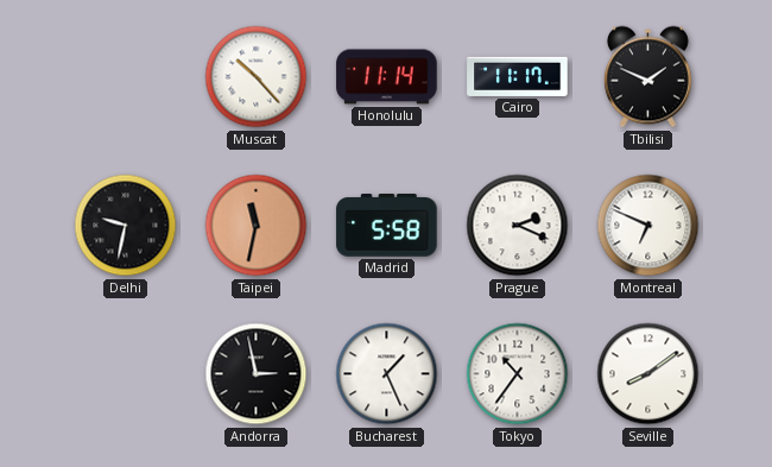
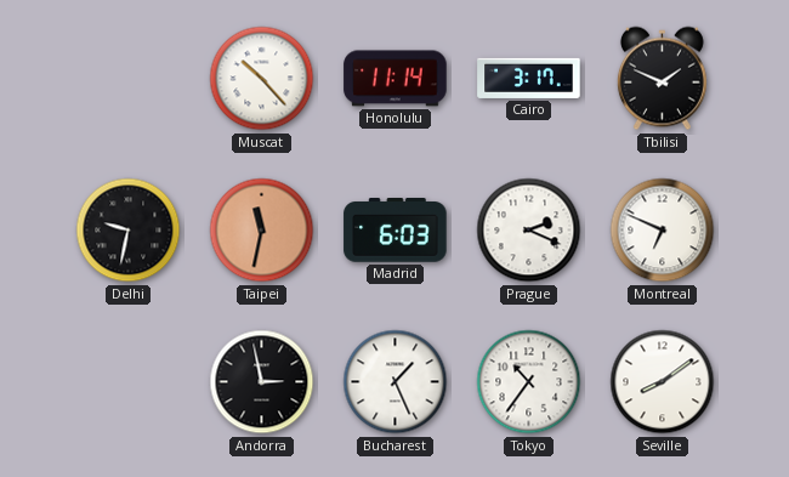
Cairo: 11:17 -> 3:17
Madrid: 5:58 -> 6:03
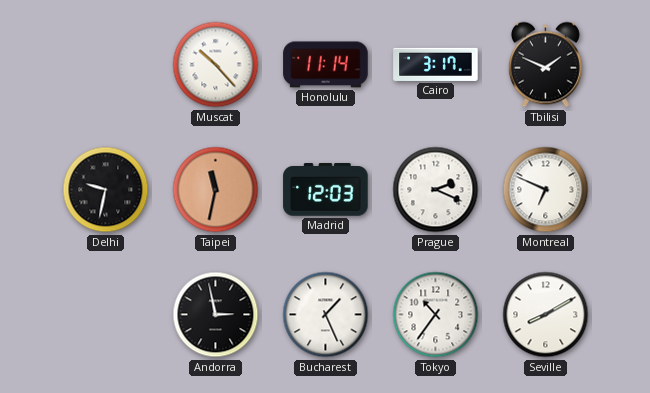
Madrid: 6:03 -> 12:03
Seville: 8:09 -> 8:10
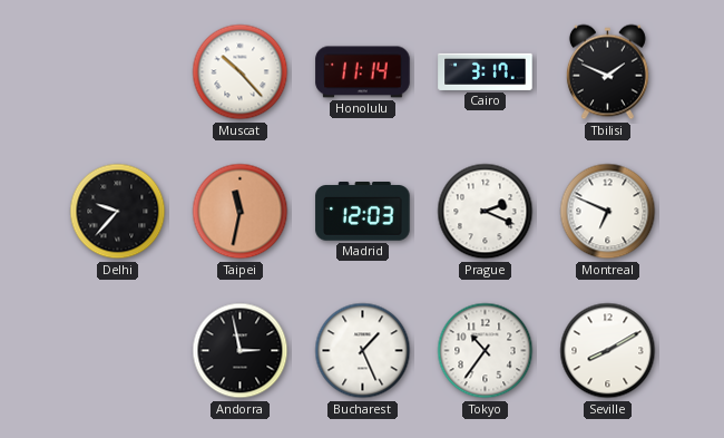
Delhi: 9:32 -> 9:37
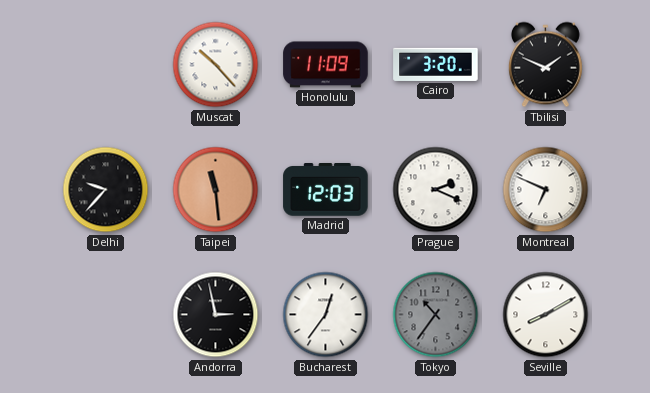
Honolulu: 11:14 -> 11:09
Cairo: 3:17 -> 3:20
Taipei: 11:32 -> 11:29
Bucharest: 1:26 -> 12:36
Tokyo dial: white -> grey
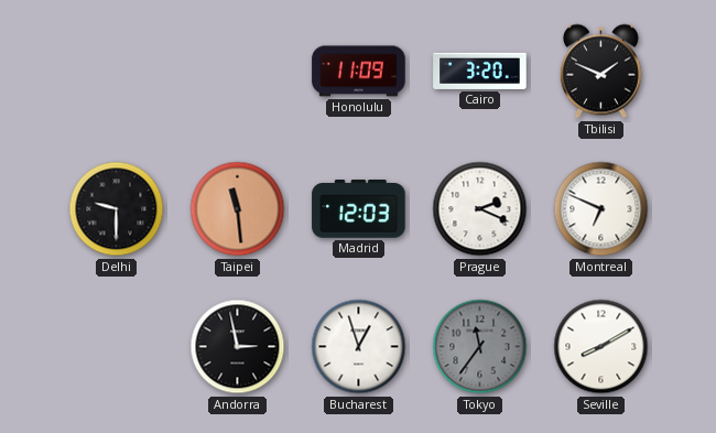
Muscat: 10:23 -> none
Delhi: 9:37 -> 9:30
Bucharest: 12:36 -> 12:57
Tokyo: 10:36 -> 11:36
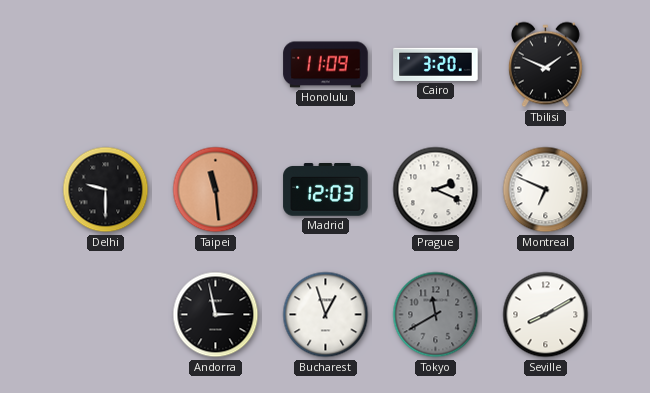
Tokyo: 11:36 -> 11:40
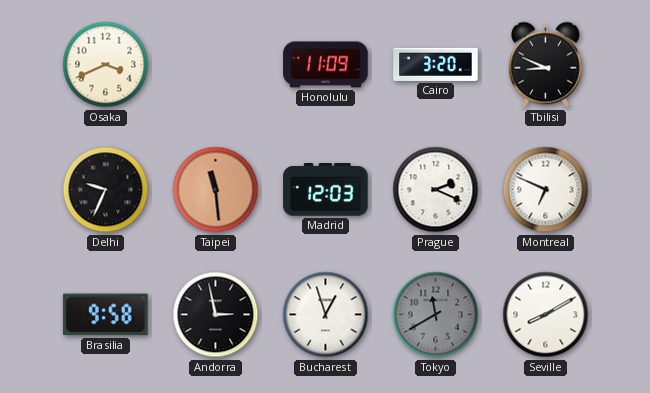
Osaka: none -> 3:41
Tbilisi: 1:49 -> 8:49
Delhi: 9:30 -> 9:34
Brasilia: none -> 9:58
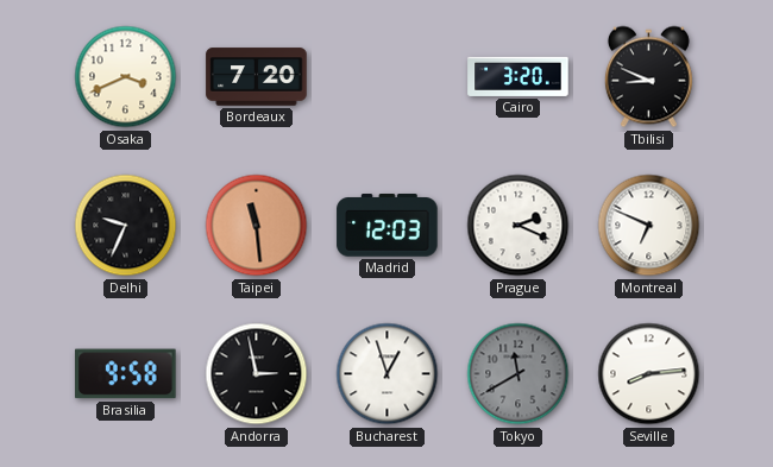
Bordeaux: none -> 7:20
Honolulu: 11:09 -> none
Seville: 8:10 -> 8:14
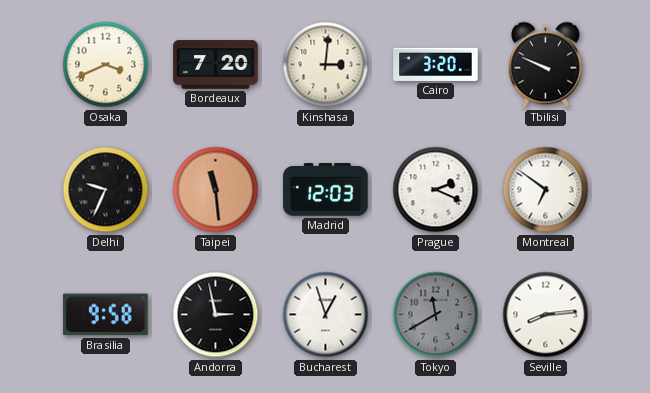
Kinshasa: none -> 3:01
Tbilisi: 8:49 -> 9:49
Montreal: 6:49 -> 6:51
